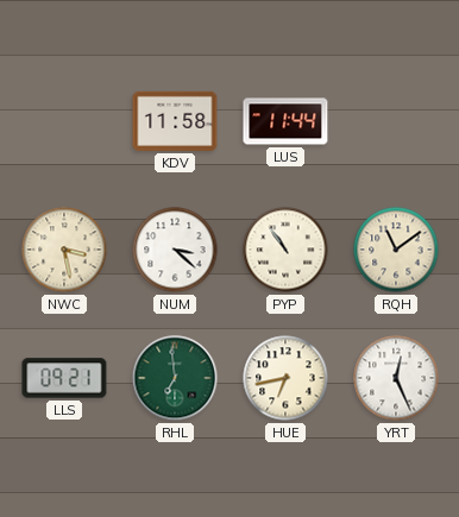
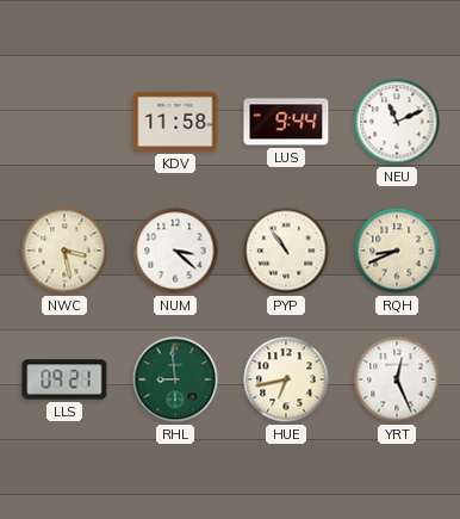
LUS: 11:44 -> 9:44
NEU: none -> 11:11
RQH: 11:09 -> 8:41
RHL: 6:59 -> 8:59
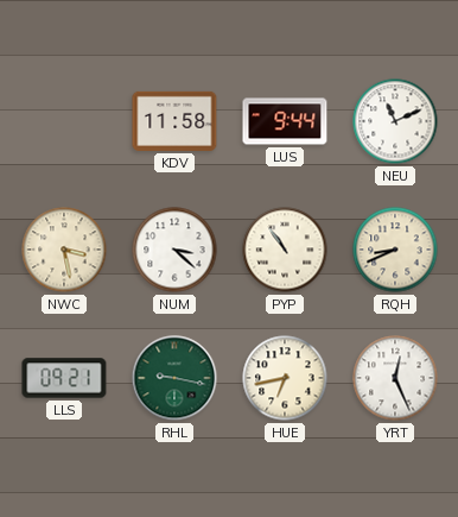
RHL: 8:59 -> 9:17
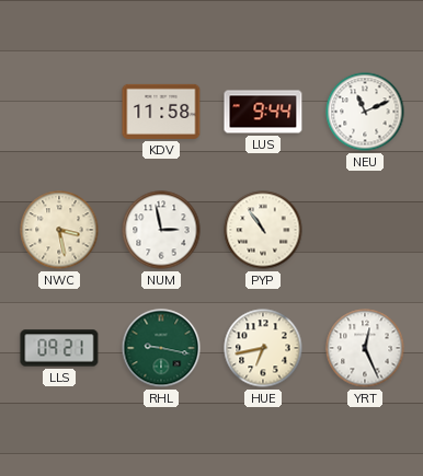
NUM: 3:22 -> 2:58
RQH: 8:41 -> none
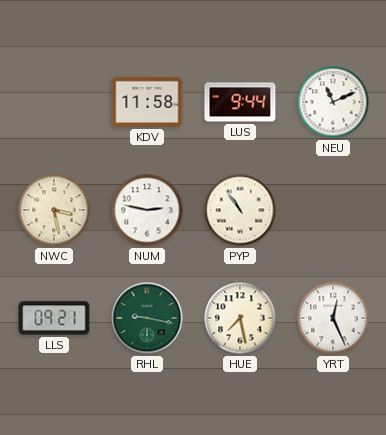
NUM: 2:58 -> 2:47
HUE: 6:43 -> 7:28
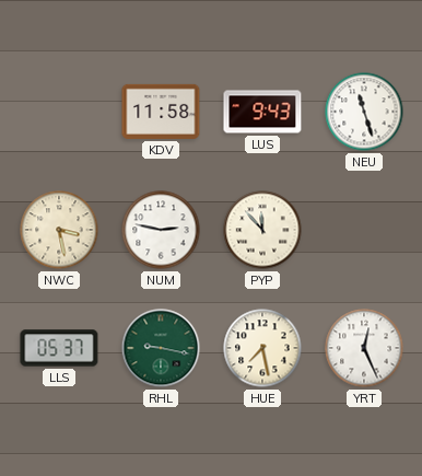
LUS: 9:44 -> 9:43
NEU: 11:11 -> 11:27
PYP: 10:54 -> 11:53
LLS: 09:21 -> 05:37
